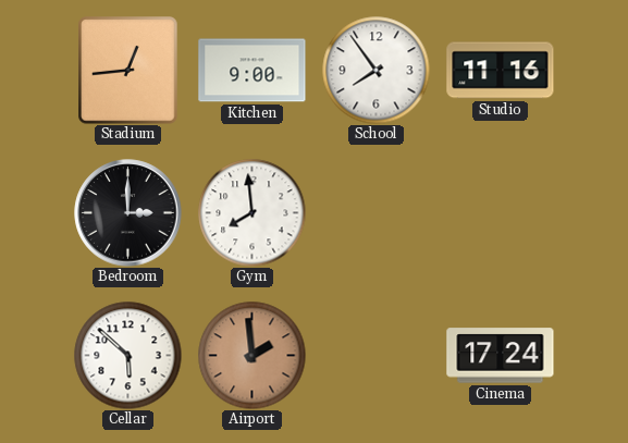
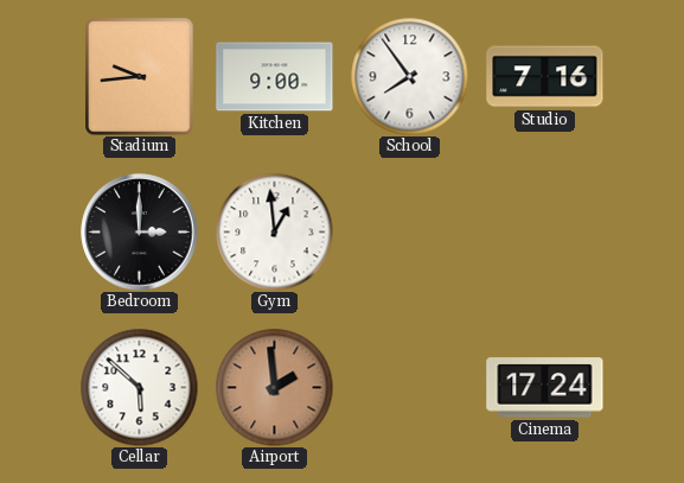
Stadium: 12:44 -> 9:44
Studio: 11:16 -> 7:16
Gym: 7:59 -> 12:59
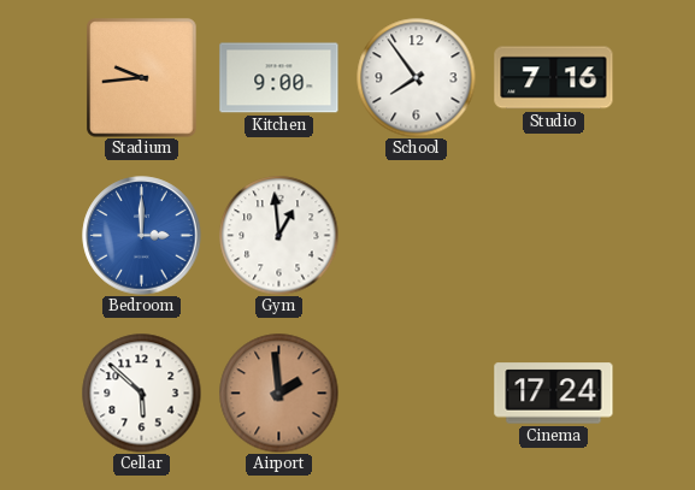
Bedroom dial: black -> blue
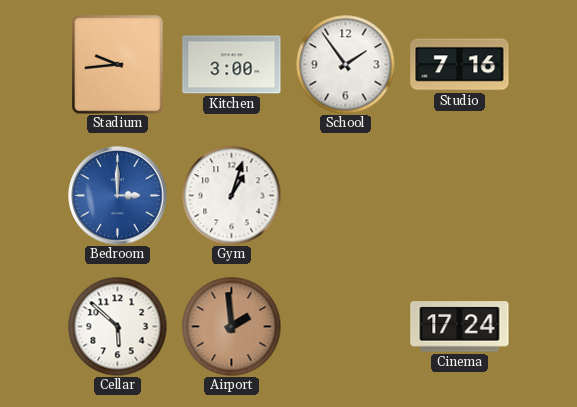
Kitchen: 9:00 -> 3:00
School: 7:54 -> 1:54
Gym: 12:59 -> 1:03
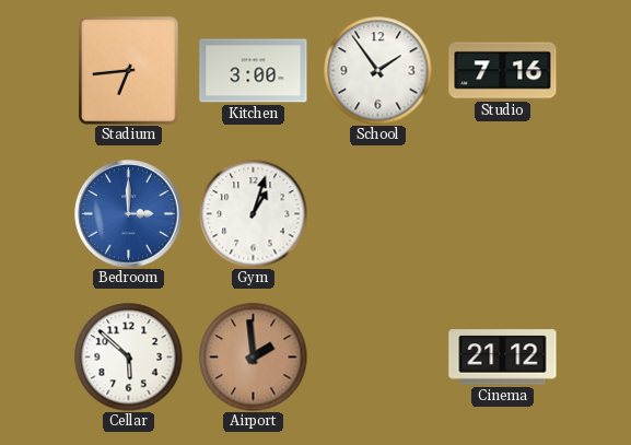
Stadium: 9:44 -> 6:44
Cinema: 17:24 -> 21:12
